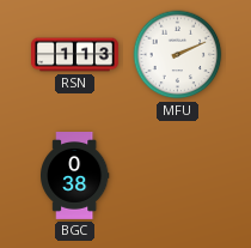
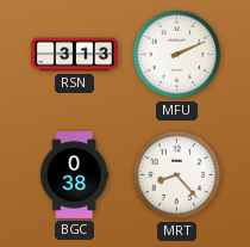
RSN: 1:13 -> 3:13
MRT: none -> 8:23
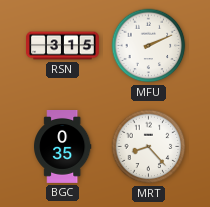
RSN: 3:13 -> 3:15
BGC: 0:38 -> 0:35
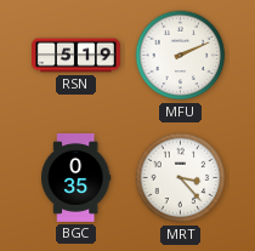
RSN: 3:15 -> 5:19
MRT: 8:23 -> 3:23
